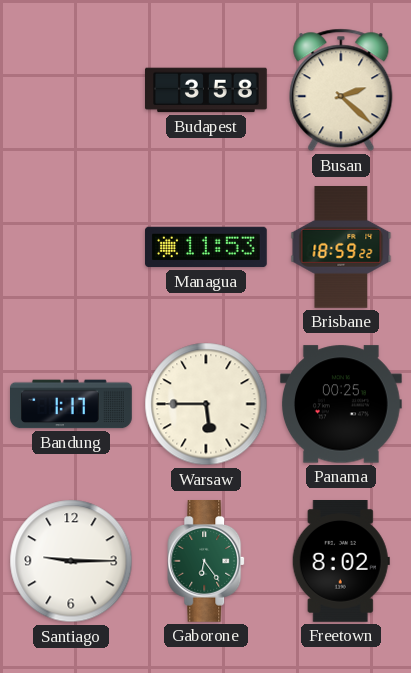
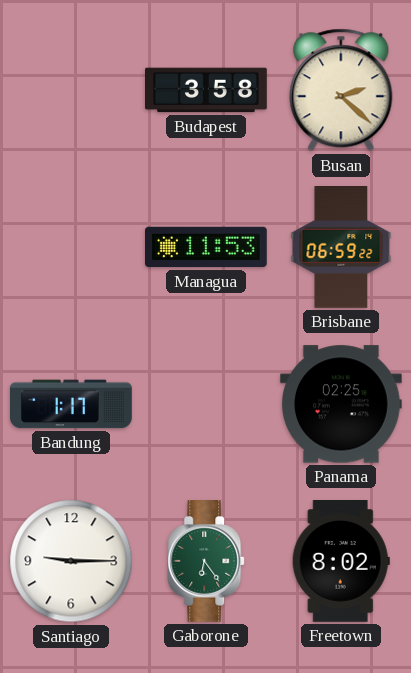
Brisbane: 18:59 -> 06:59
Warsaw: 5:45 -> none
Panama: 00:25 -> 02:25
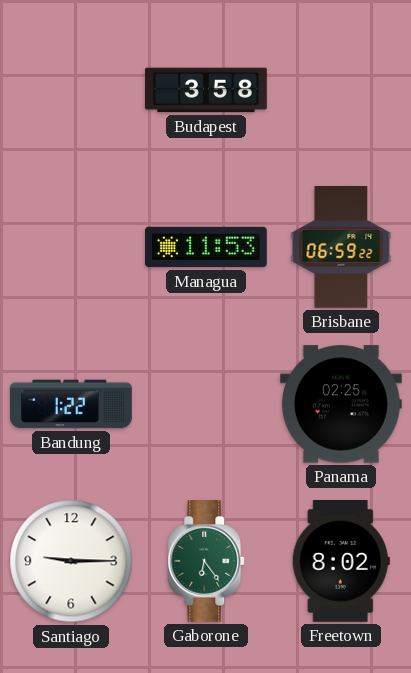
Busan: 2:22 -> none
Bandung: 1:17 -> 1:22
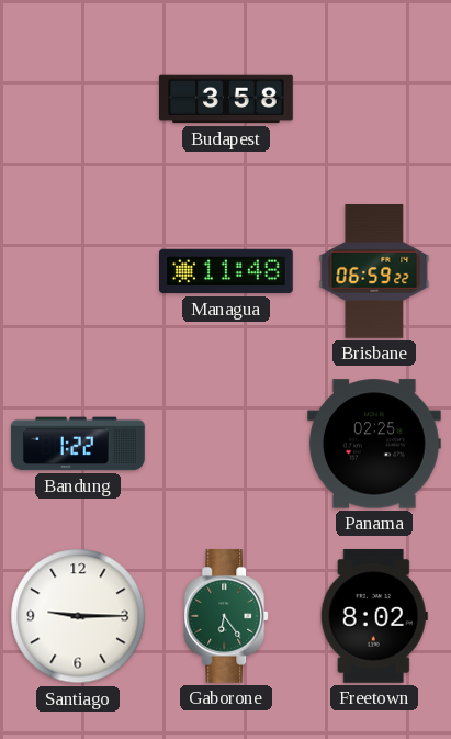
Managua: 11:53 -> 11:48
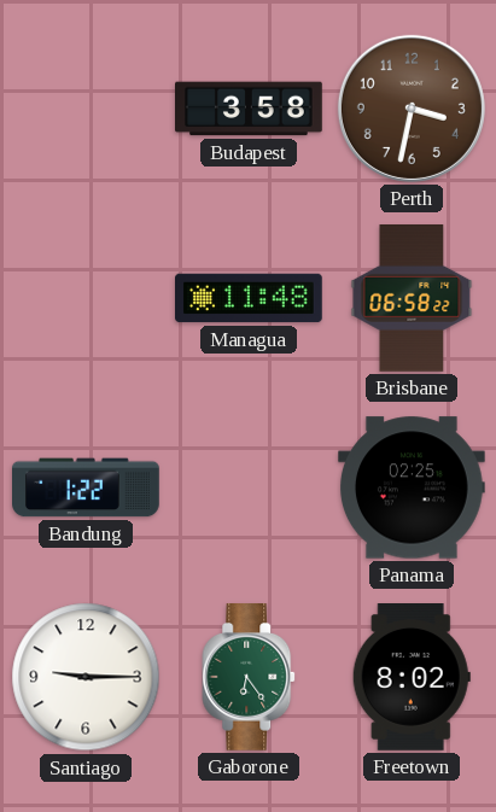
Perth: none -> 3:32
Brisbane: 06:59 -> 06:58
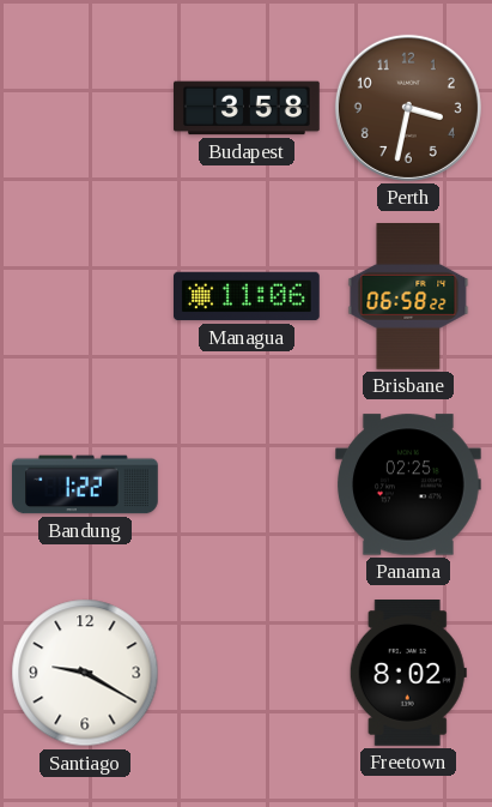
Managua: 11:48 -> 11:06
Santiago: 9:15 -> 9:20
Gaborone: 6:24 -> none
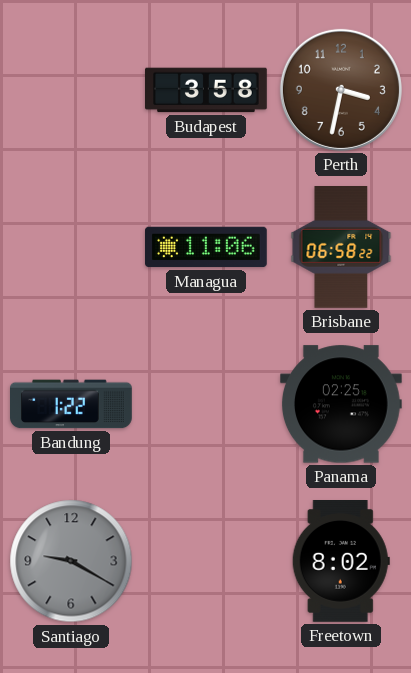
Santiago dial: white -> grey
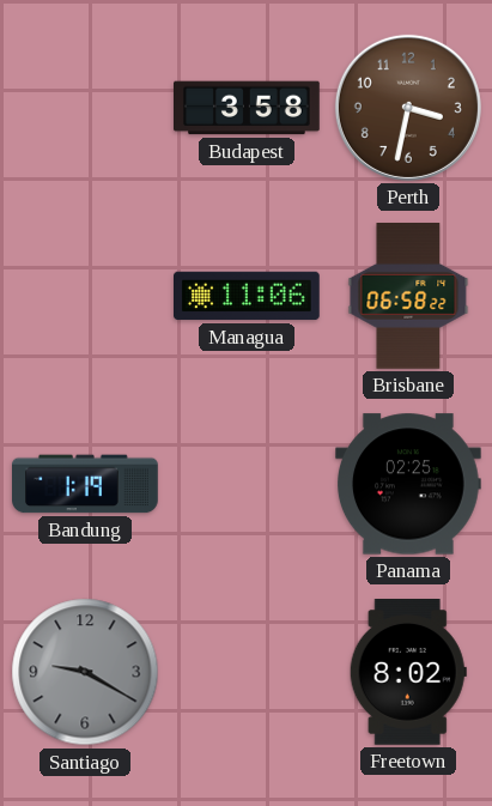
Bandung: 1:22 -> 1:19
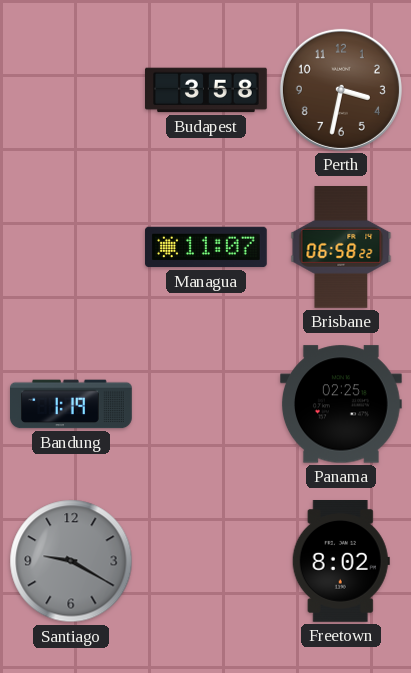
Managua: 11:06 -> 11:07
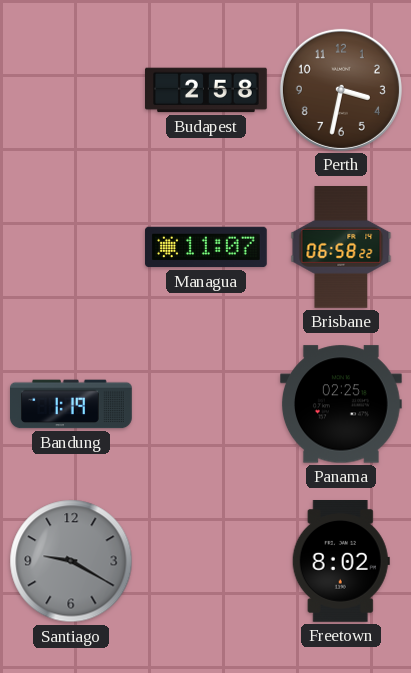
Budapest: 3:58 -> 2:58
